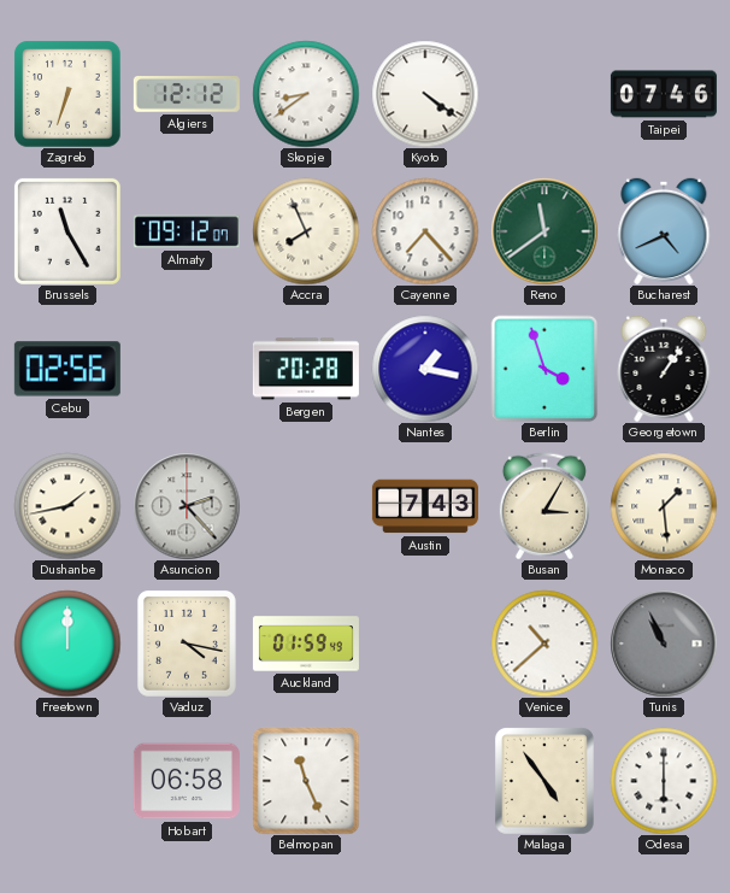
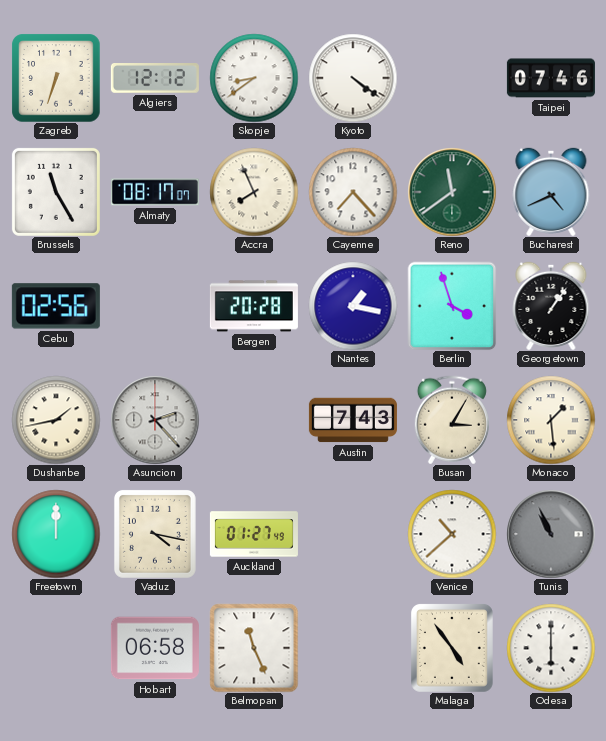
Almaty: 09:12 -> 08:17
Auckland: 01:59 -> 01:27
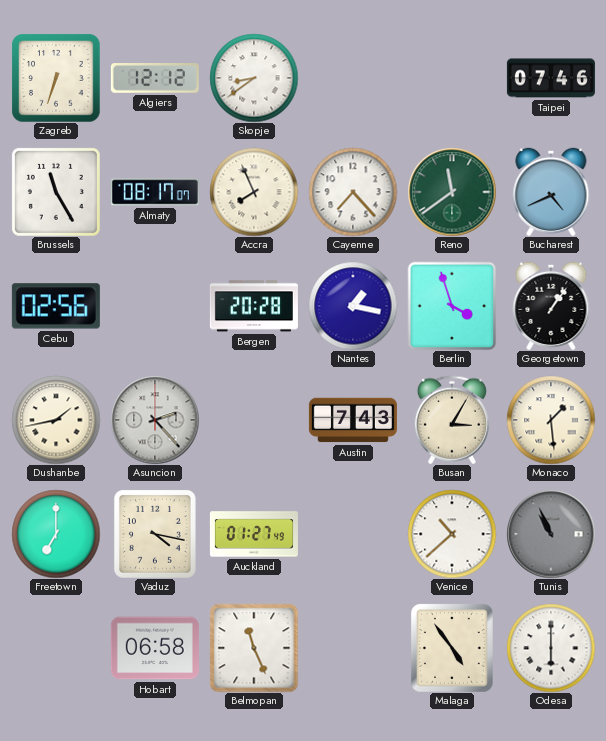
Kyoto: 4:21 -> none
Freetown: 12:00 -> 7:00
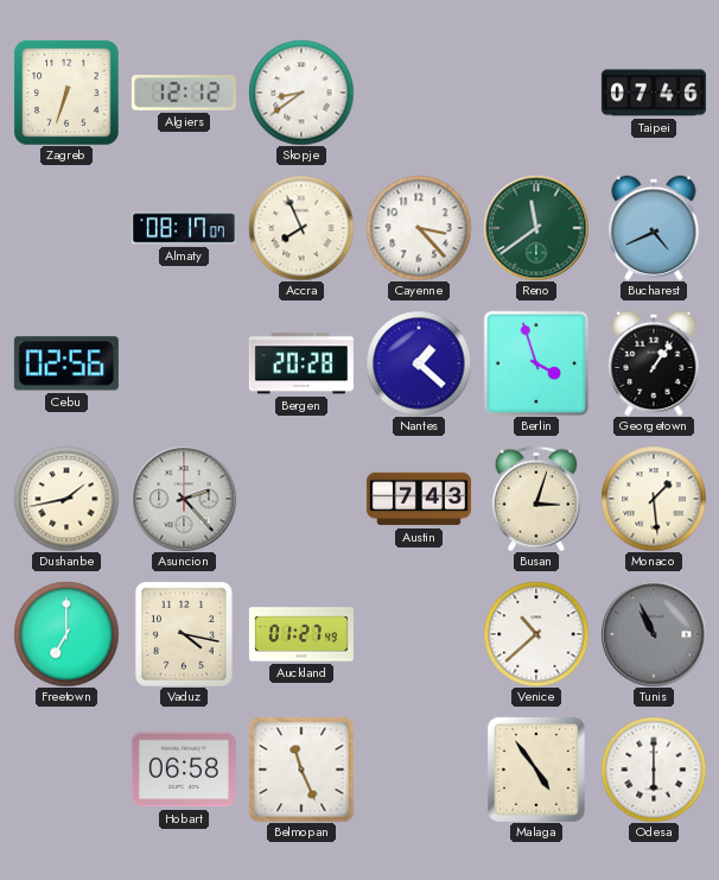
Brussels: 11:25 -> none
Cayenne: 7:23 -> 3:23
Nantes: 1:17 -> 1:22
Busan: 3:05 -> 3:03
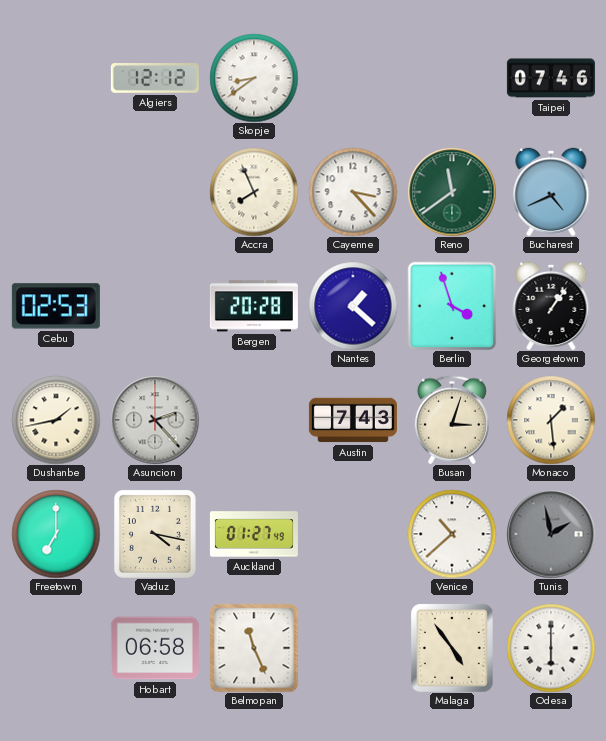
Zagreb: 6:33 -> none
Almaty: 08:17 -> none
Cebu: 02:56 -> 02:53
Tunis: 10:56 -> 1:58
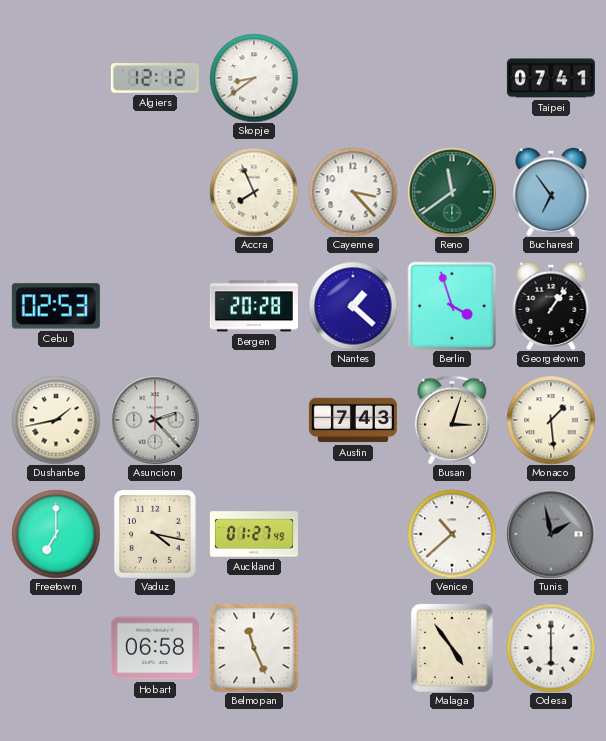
Taipei: 07:46 -> 07:41
Bucharest: 4:41 -> 6:54
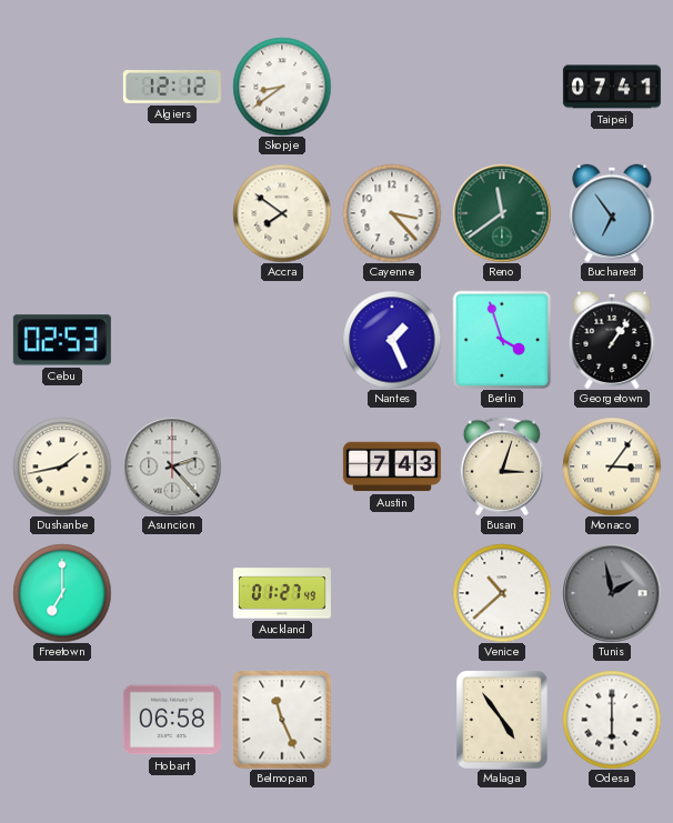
Accra: 7:56 -> 7:51
Bergen: 20:28 -> none
Nantes: 1:22 -> 1:26
Monaco: 1:29 -> 3:06
Vaduz: 4:17 -> none
